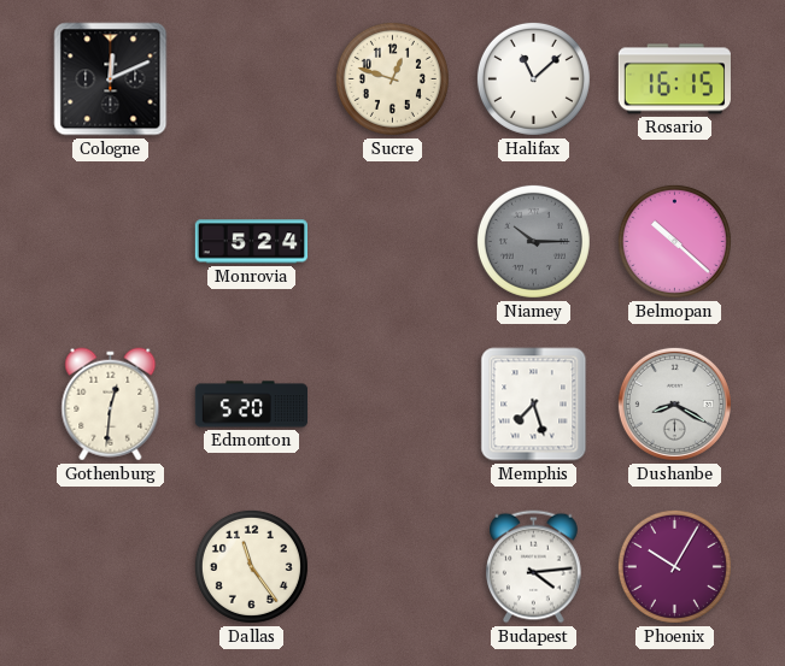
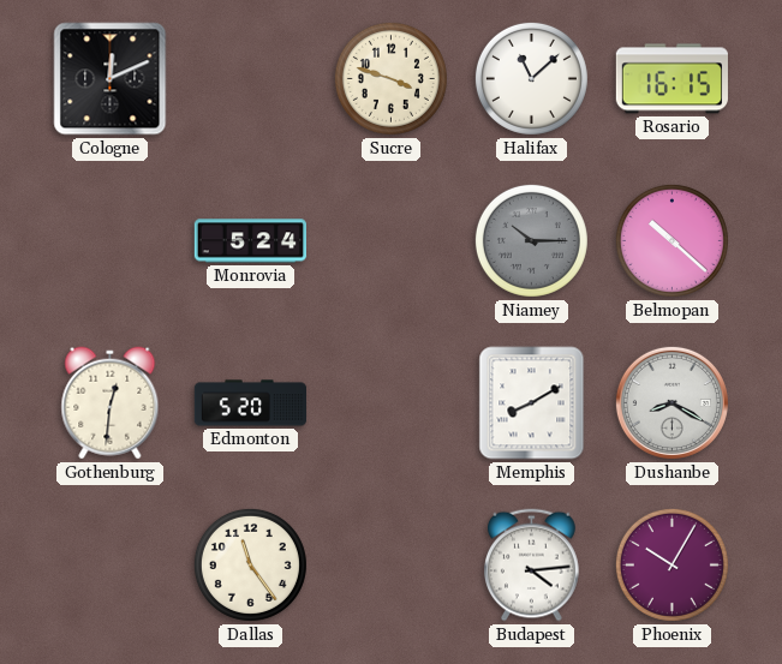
Sucre: 12:48 -> 3:48
Memphis: 7:27 -> 8:10
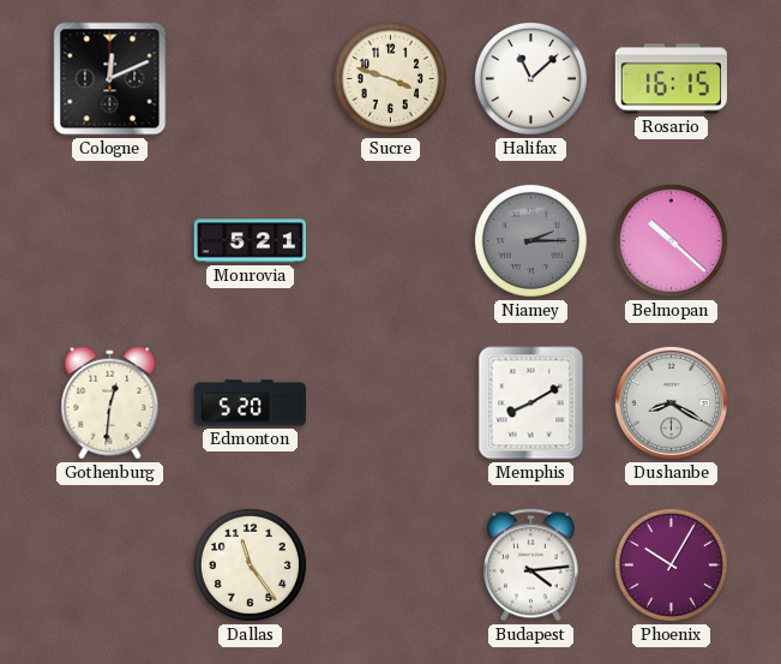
Monrovia: 5:24 -> 5:21
Niamey: 10:15 -> 2:15
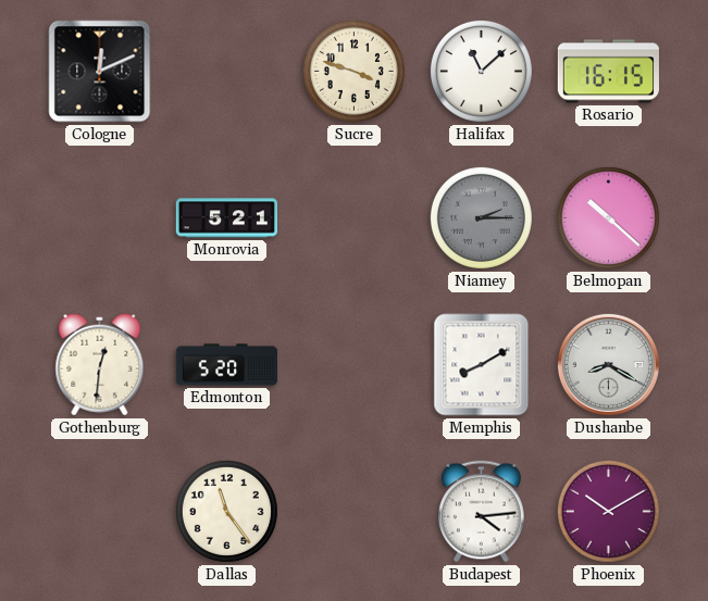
Phoenix: 10:05 -> 10:10
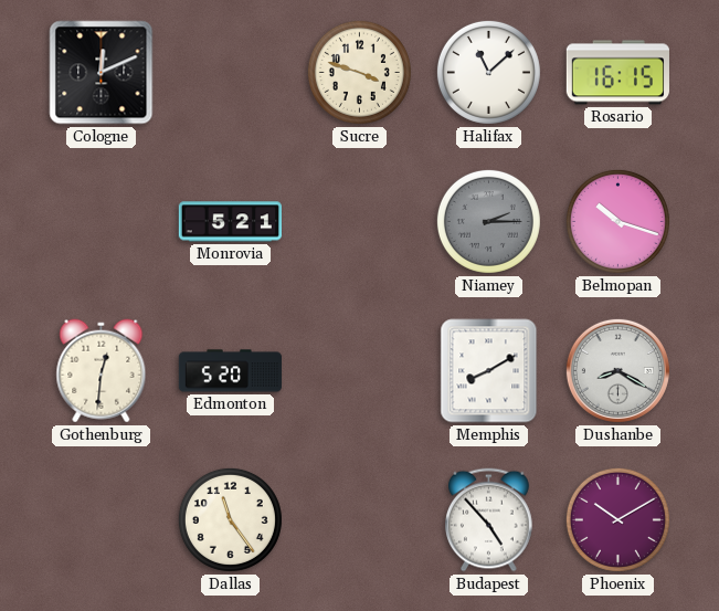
Belmopan: 10:22 -> 10:18
Budapest: 4:14 -> 4:53
